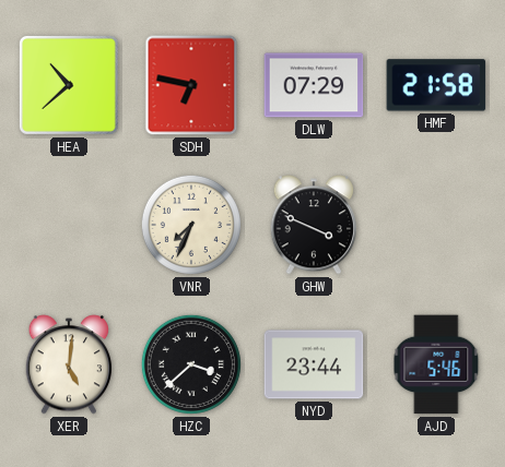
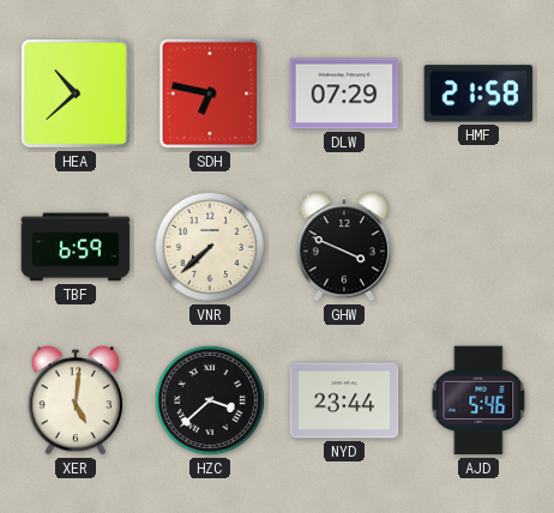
TBF: none -> 6:59
VNR: 7:34 -> 7:38
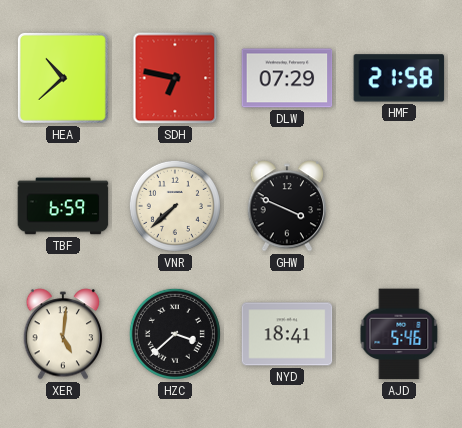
NYD: 23:44 -> 18:41
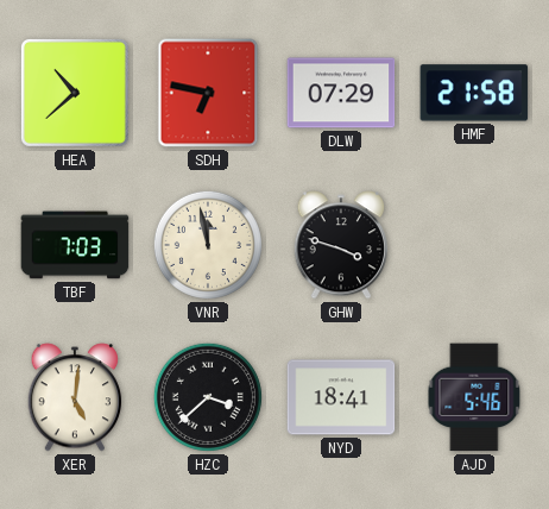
TBF: 6:59 -> 7:03
VNR: 7:38 -> 11:58
GHW: 3:49 -> 3:48
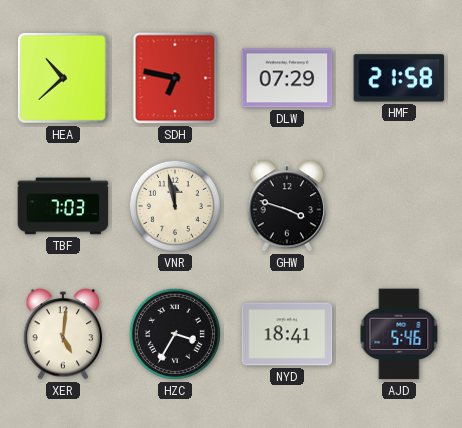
HZC: 3:38 -> 3:35
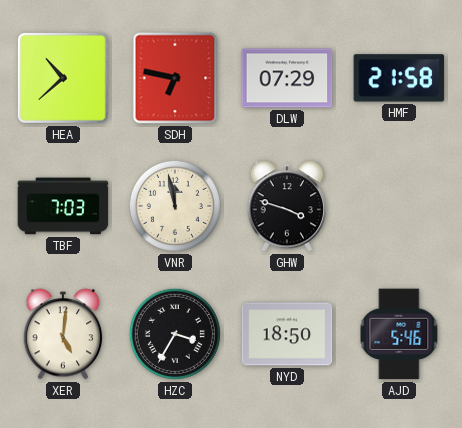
NYD: 18:41 -> 18:50
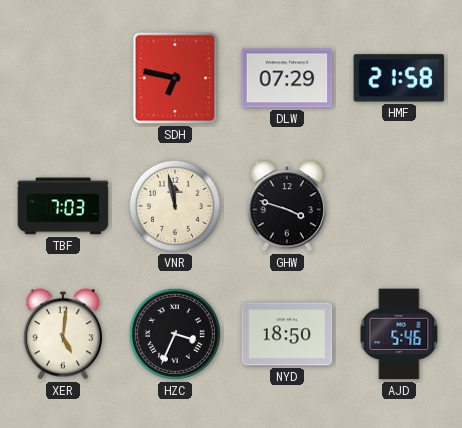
HEA: 10:38 -> none
HZC: 3:35 -> 3:34
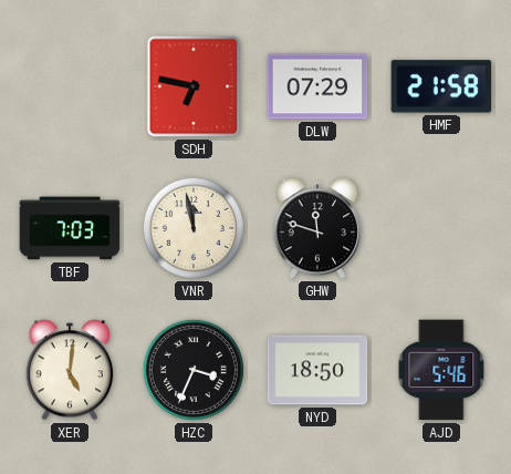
GHW: 3:48 -> 11:48
